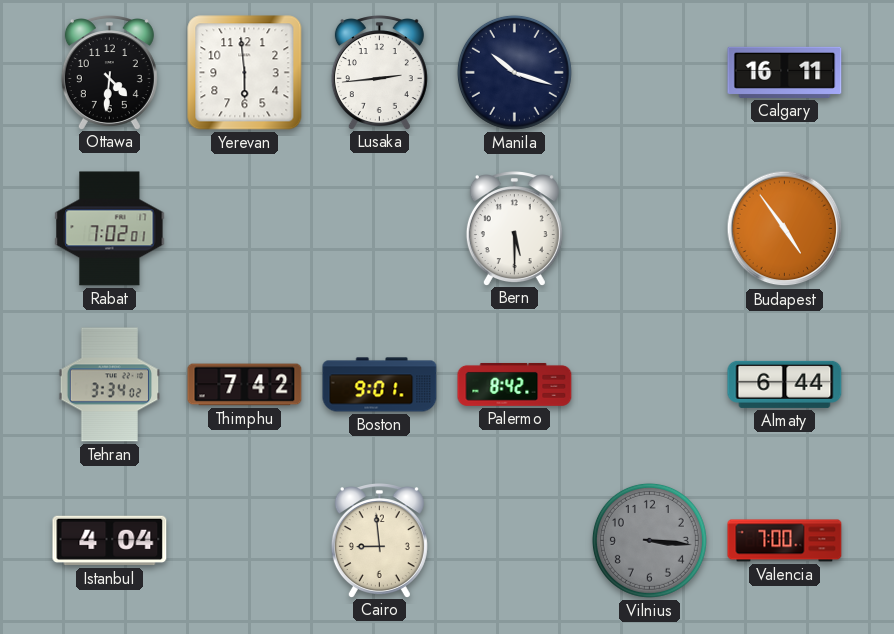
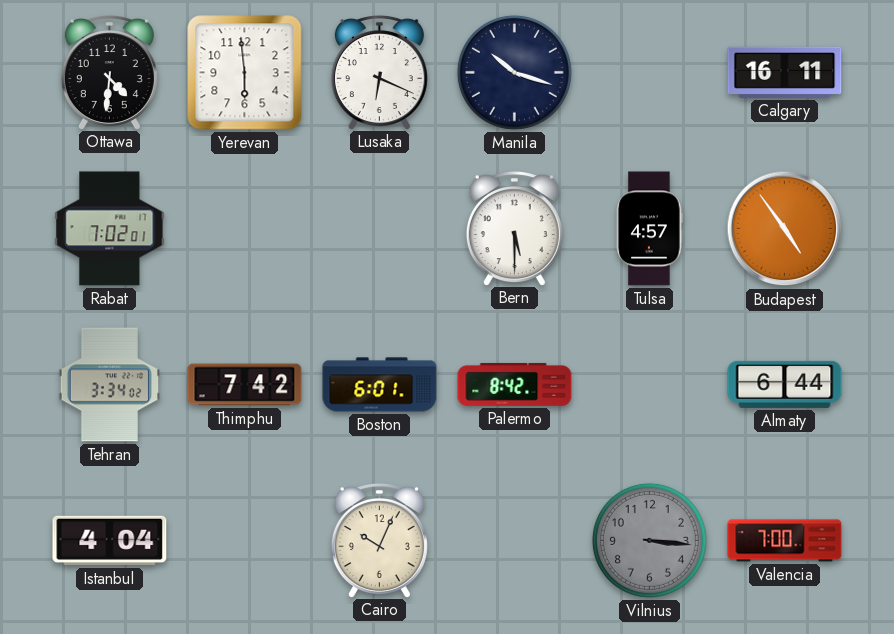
Lusaka: 2:44 -> 6:19
Tulsa: none -> 4:57
Boston: 9:01 -> 6:01
Cairo: 8:59 -> 10:04
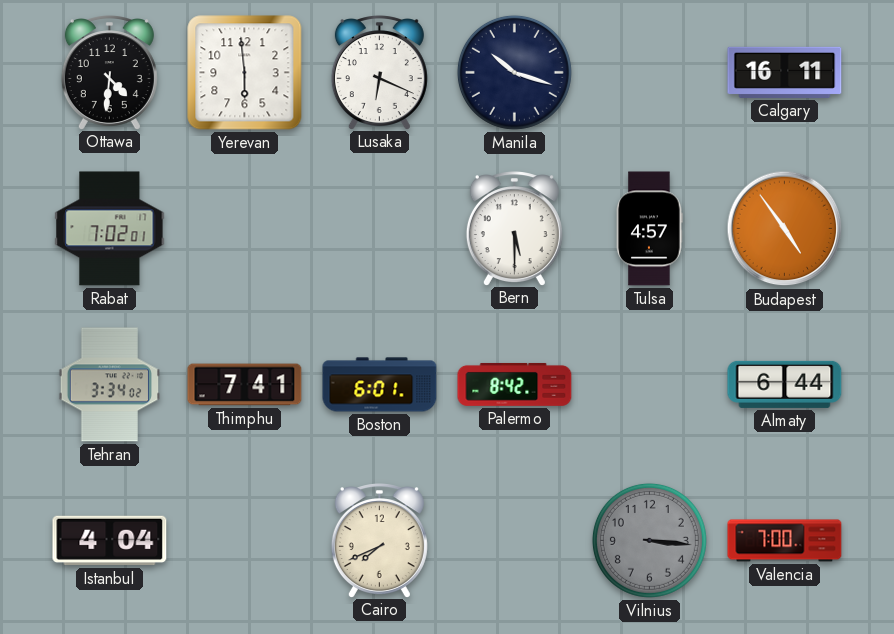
Thimphu: 7:42 -> 7:41
Cairo: 10:04 -> 7:41
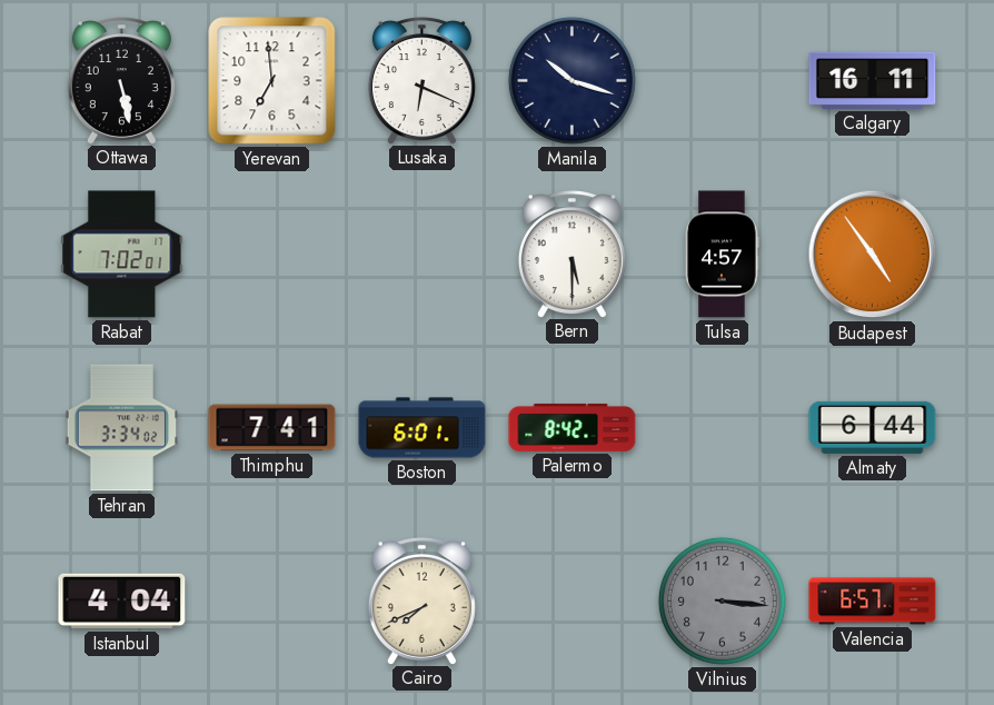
Ottawa: 4:31 -> 5:28
Yerevan: 5:59 -> 6:59
Valencia: 7:00 -> 6:57
